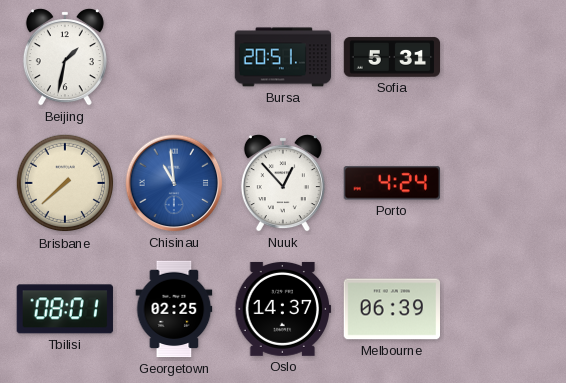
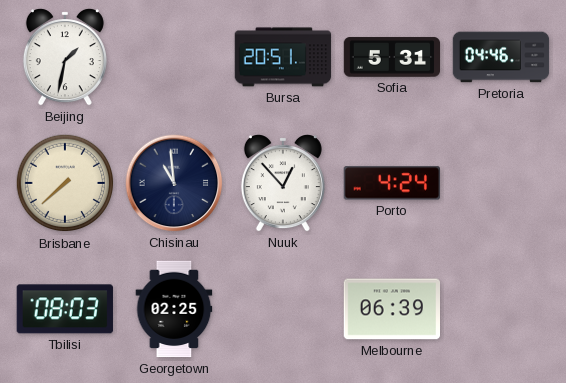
Pretoria: none -> 04:46
Chisinau dial: blue -> navy
Tbilisi: 08:01 -> 08:03
Oslo: 14:37 -> none
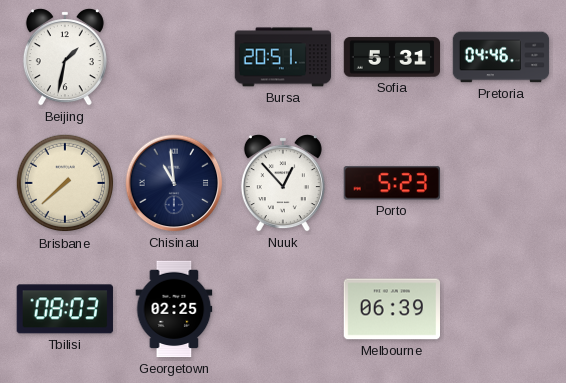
Porto: 4:24 -> 5:23
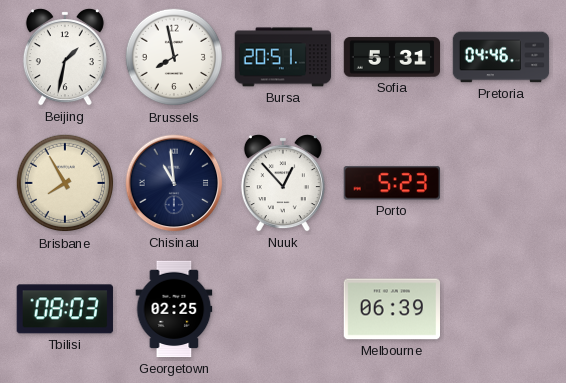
Brussels: none -> 7:58
Brisbane: 7:38 -> 7:55
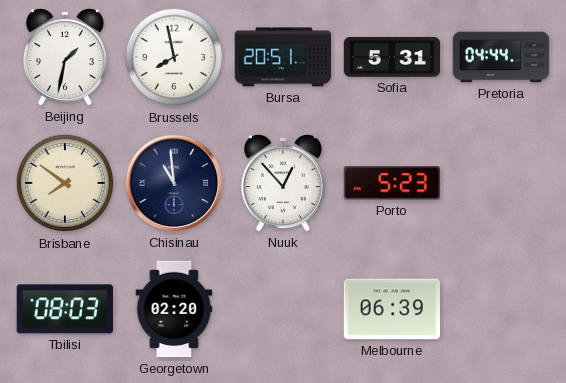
Pretoria: 04:46 -> 04:44
Brisbane: 7:55 -> 7:51
Georgetown: 02:25 -> 02:20
